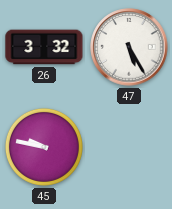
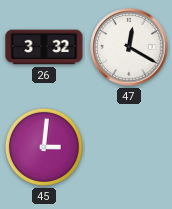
47: 5:25 -> 12:20
45: 9:47 -> 3:01
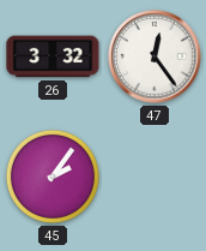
47: 12:20 -> 12:24
45: 3:01 -> 2:06
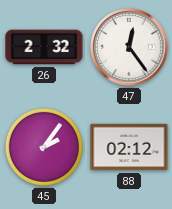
26: 3:32 -> 2:32
88: none -> 02:12
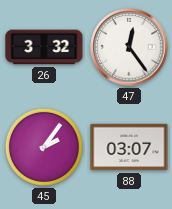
26: 2:32 -> 3:32
88: 02:12 -> 03:07
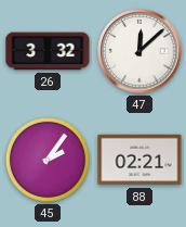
47: 12:24 -> 12:08
88: 03:07 -> 02:21
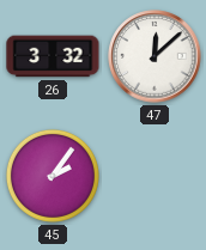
88: 02:21 -> none
